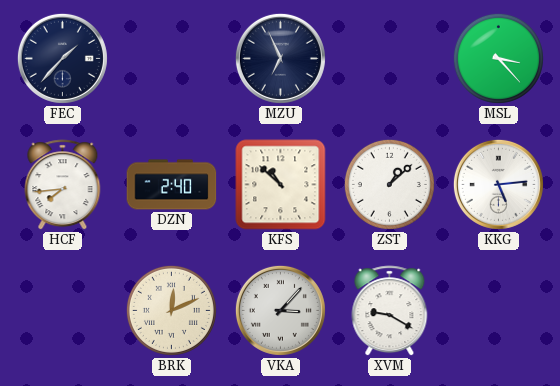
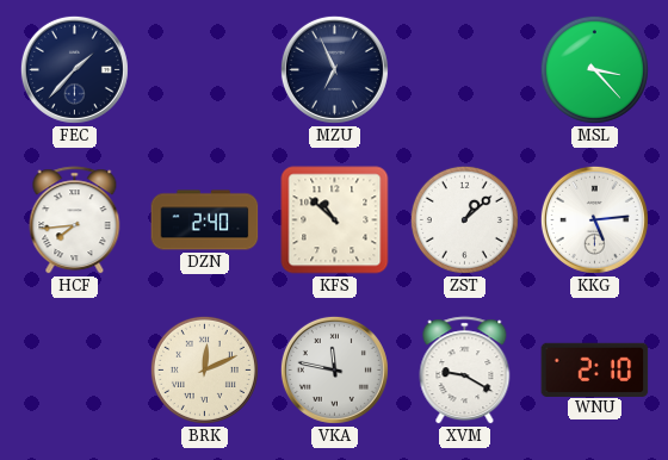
VKA: 3:07 -> 11:47
WNU: none -> 2:10
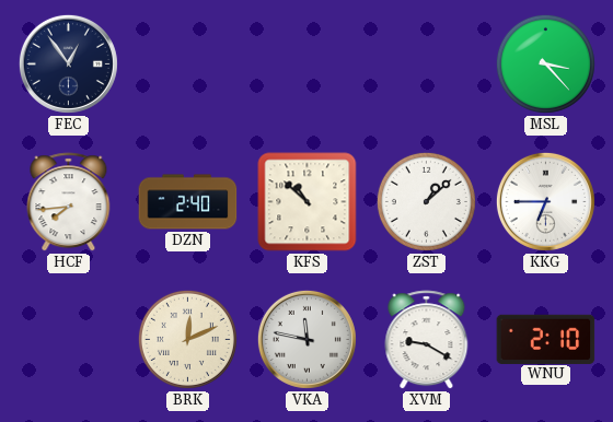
FEC: 1:37 -> 12:54
MZU: 6:56 -> none
KKG: 5:14 -> 6:45
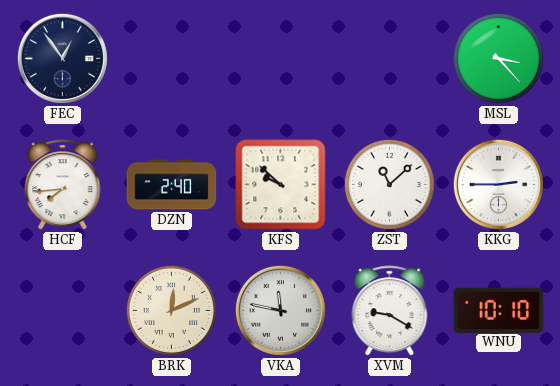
KFS: 10:52 -> 9:52
ZST: 1:08 -> 11:08
KKG: 6:45 -> 2:45
WNU: 2:10 -> 10:10
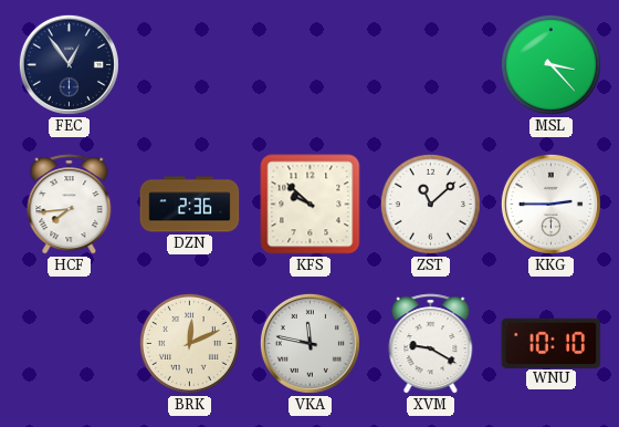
DZN: 2:40 -> 2:36
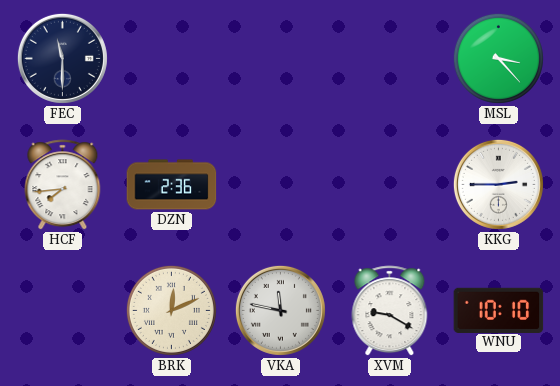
FEC: 12:54 -> 11:30
KFS: 9:52 -> none
ZST: 11:08 -> none
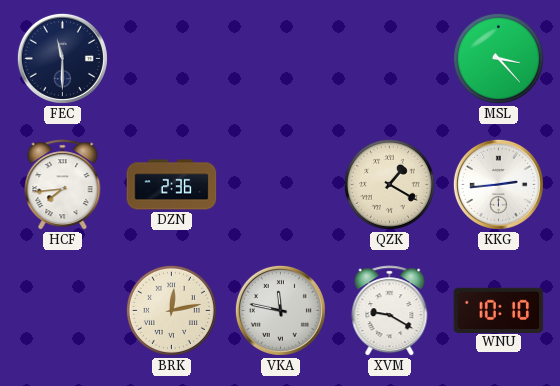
QZK: none -> 1:20
KKG: 2:45 -> 2:44
BRK: 12:11 -> 12:13
